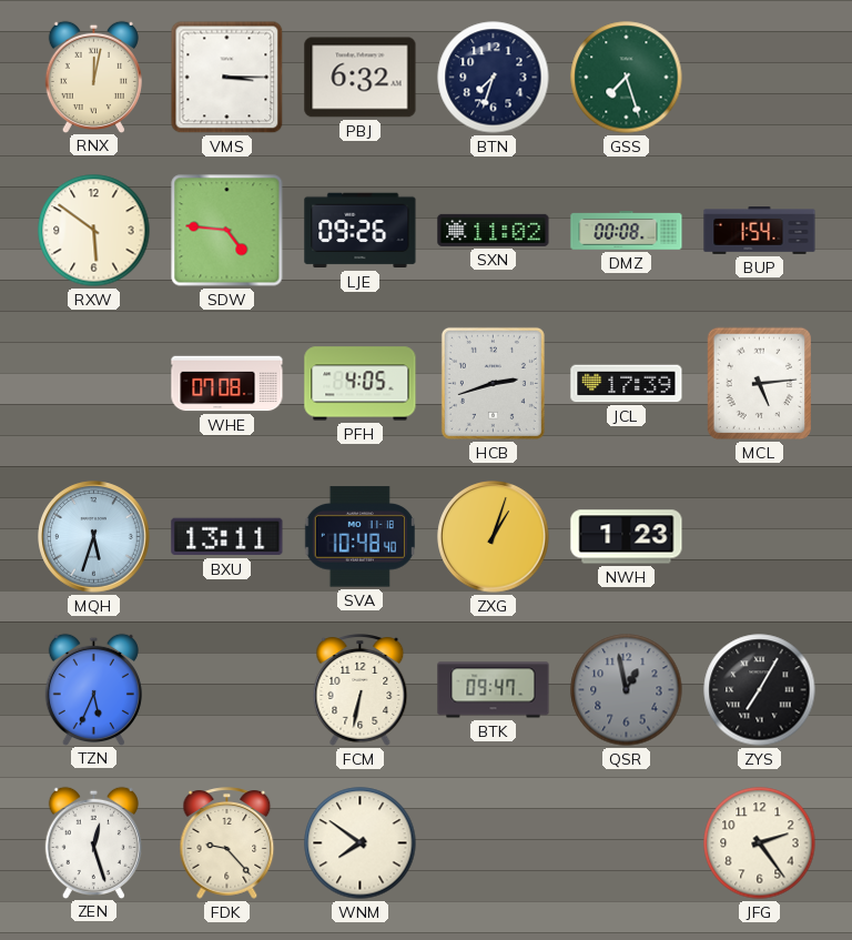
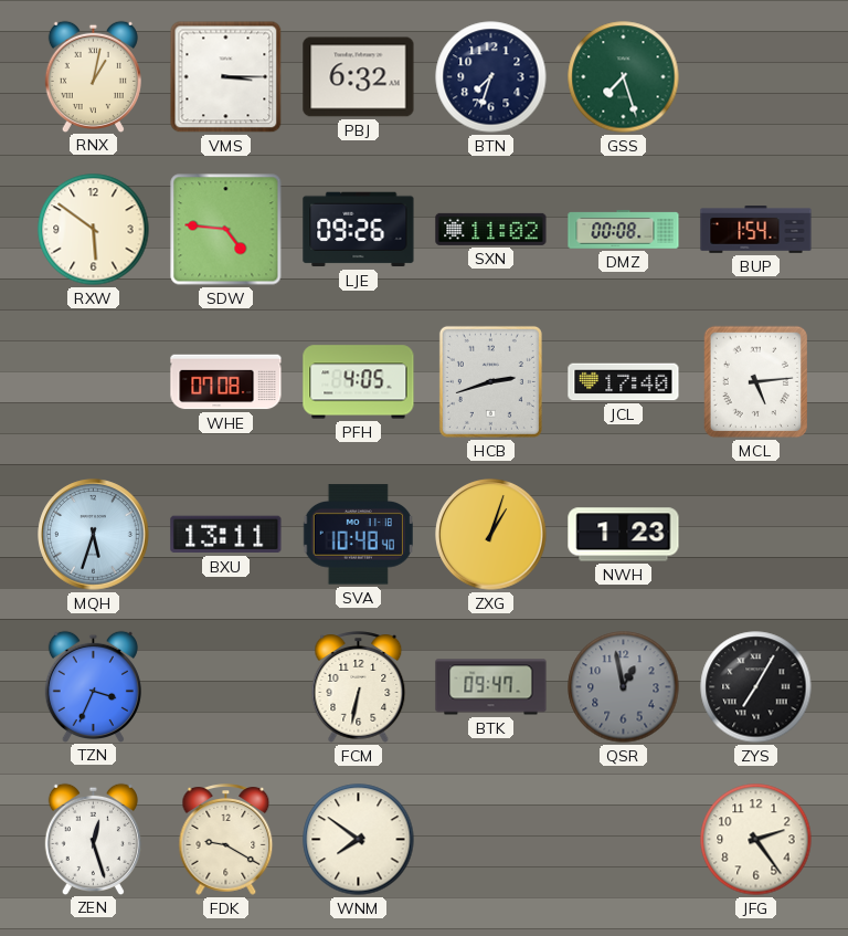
RNX: 12:02 -> 1:02
JCL: 17:39 -> 17:40
TZN: 5:34 -> 3:34
FDK: 9:23 -> 9:20
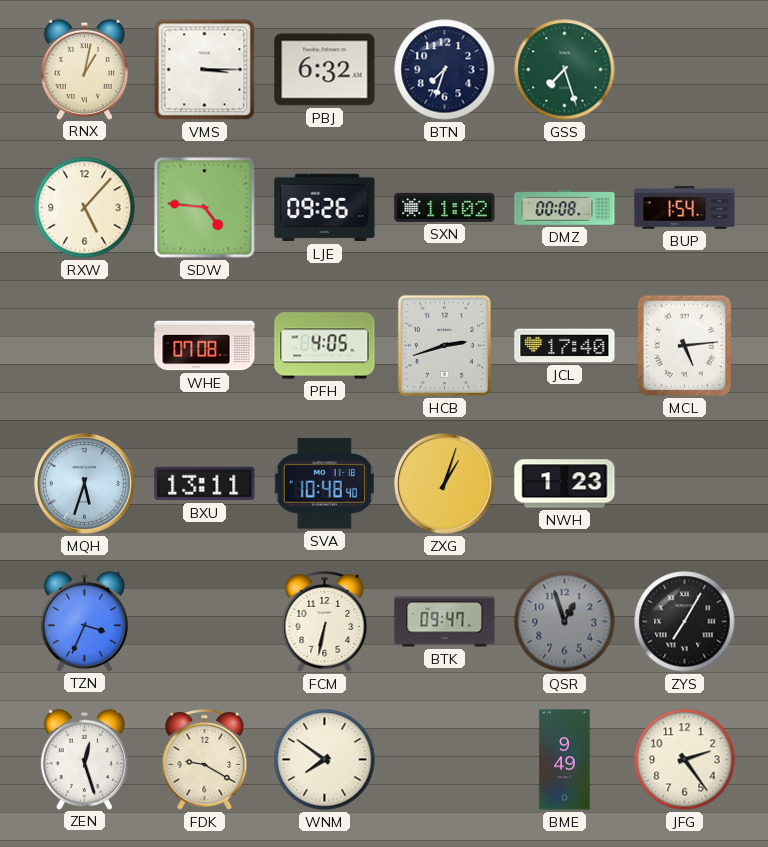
RXW: 5:51 -> 5:07
QSR: 12:58 -> 12:57
BME: none -> 9:49
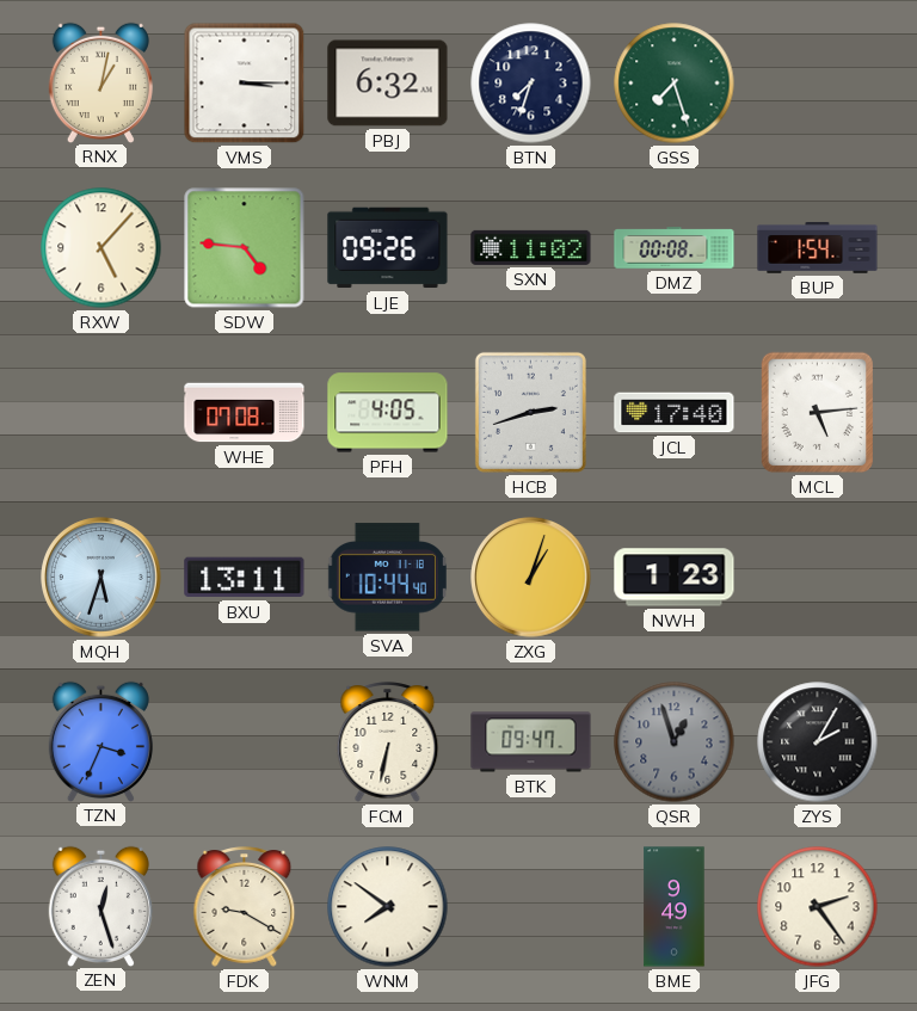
SVA: 10:48 -> 10:44
ZYS: 7:05 -> 2:05
